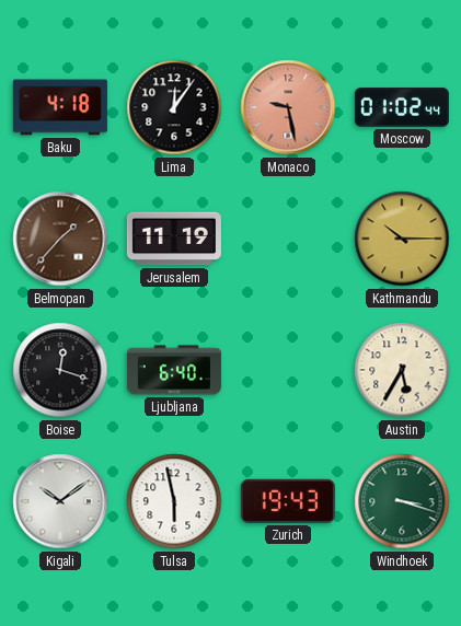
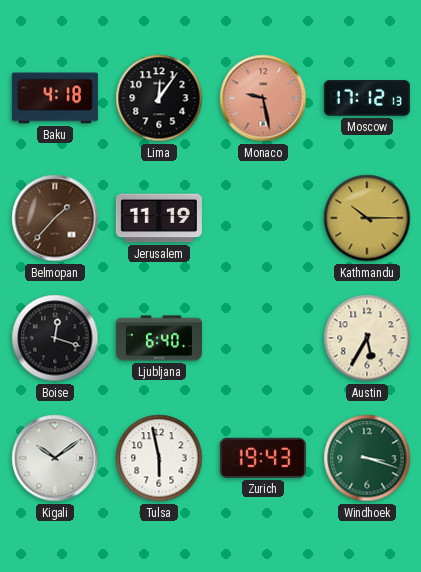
Moscow: 01:02 -> 17:12
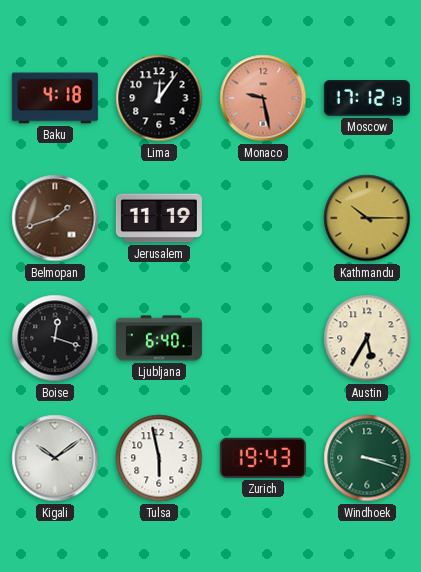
Belmopan: 1:37 -> 1:42
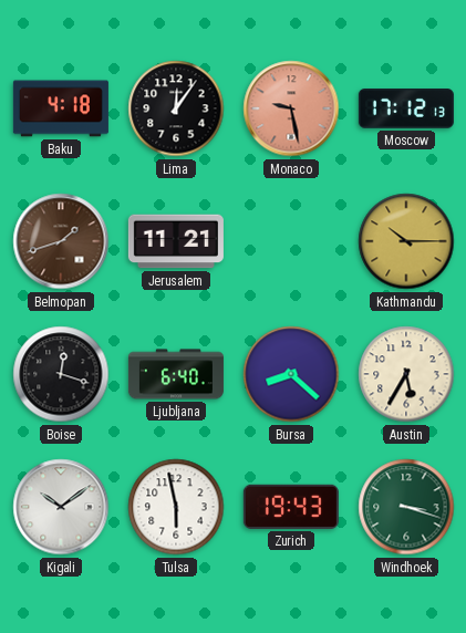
Jerusalem: 11:19 -> 11:21
Bursa: none -> 8:22
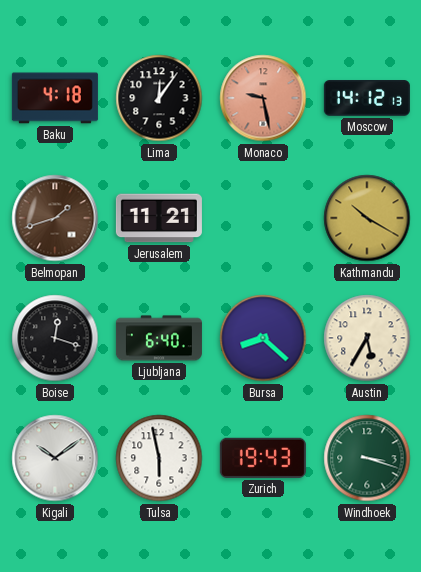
Moscow: 17:12 -> 14:12
Kathmandu: 10:15 -> 10:20
